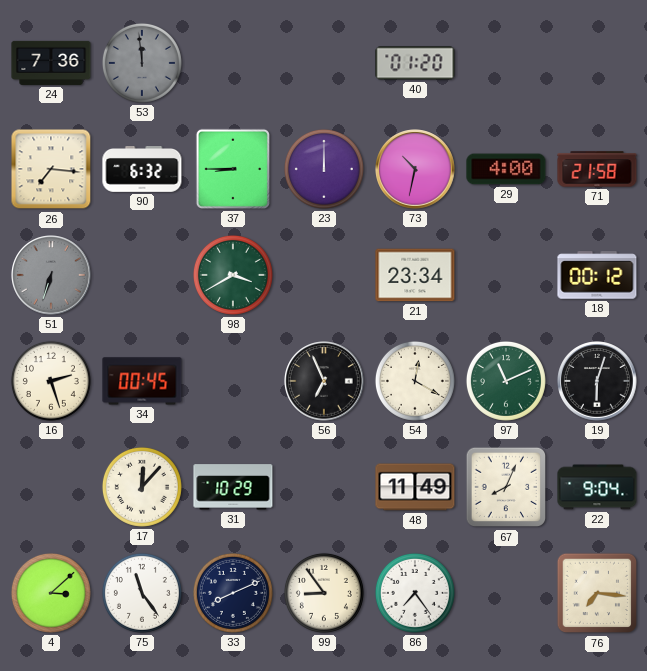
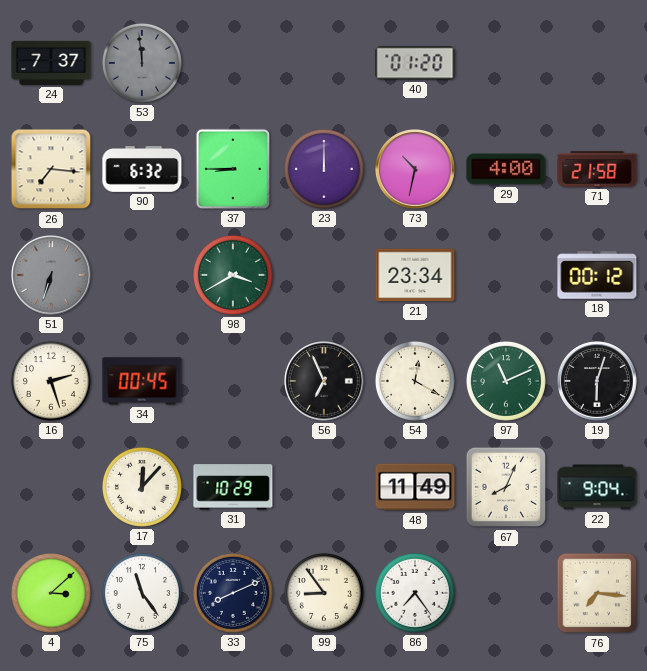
24: 7:36 -> 7:37
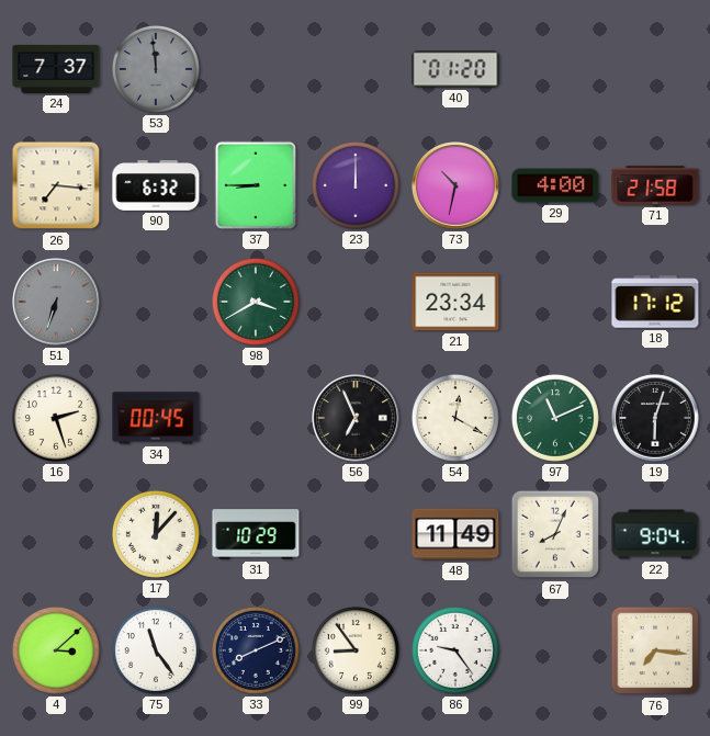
18: 00:12 -> 17:12
86: 7:24 -> 9:24
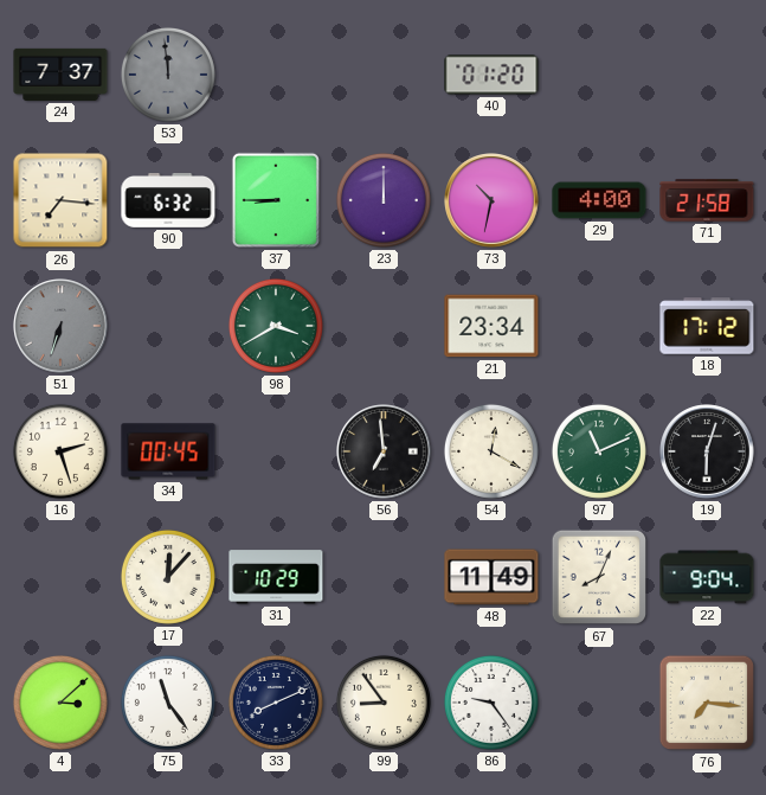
56: 6:56 -> 6:59
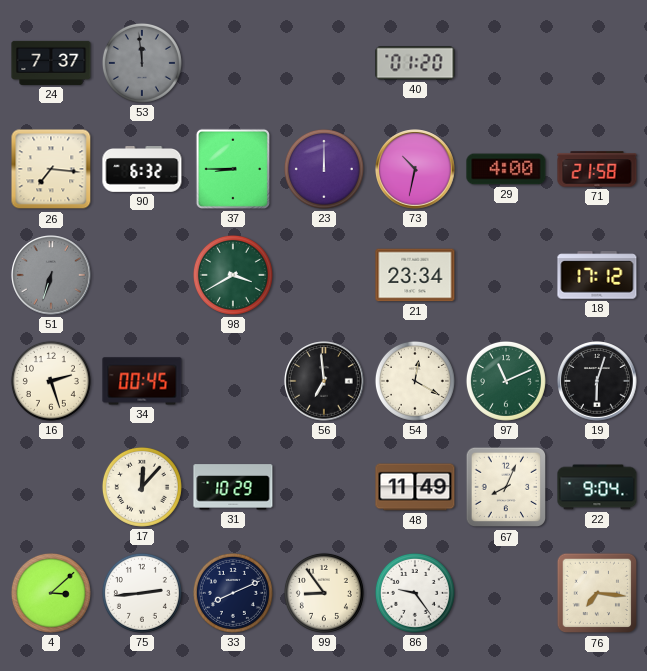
75: 11:24 -> 2:44
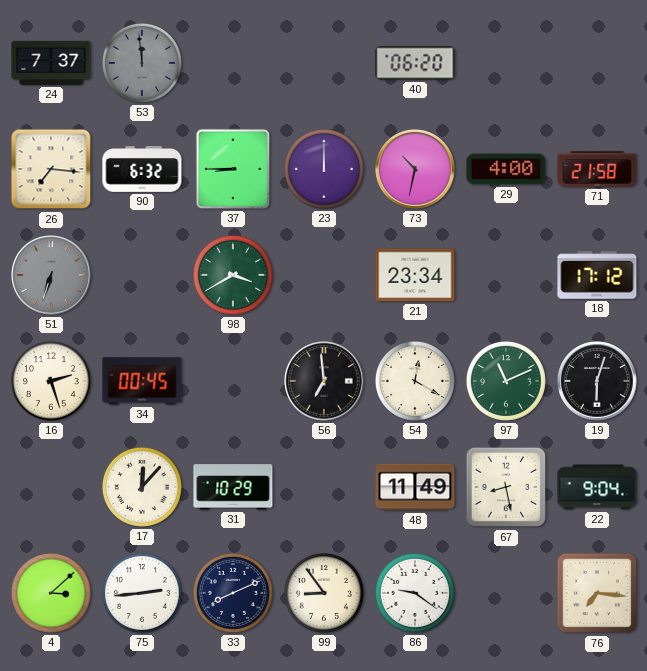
40: 01:20 -> 06:20
67: 8:04 -> 8:28
86: 9:24 -> 9:21
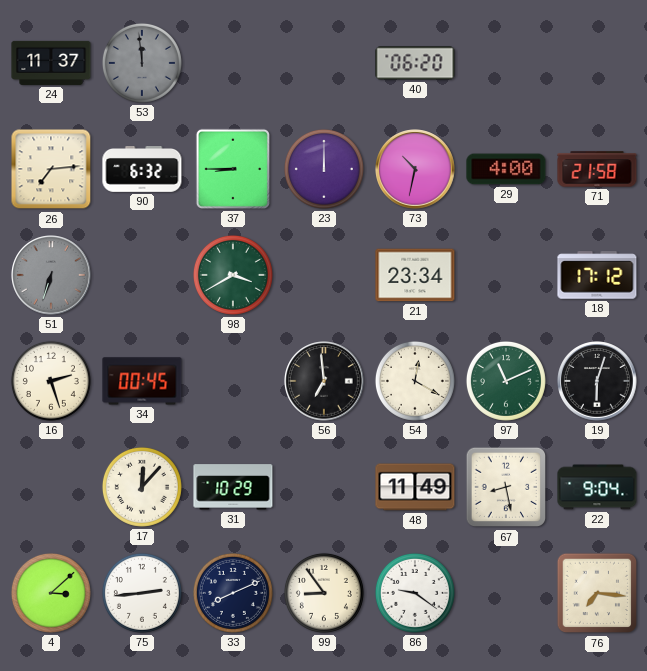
24: 7:37 -> 11:37
26: 7:16 -> 7:14
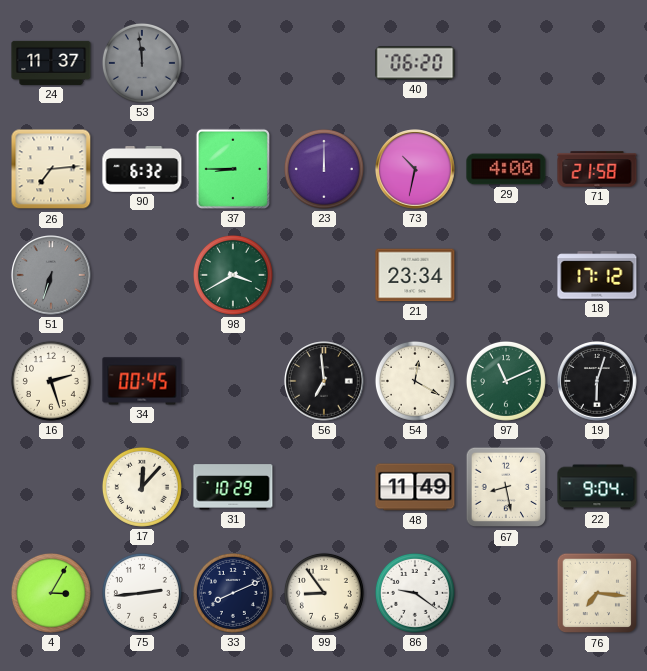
4: 3:08 -> 3:05
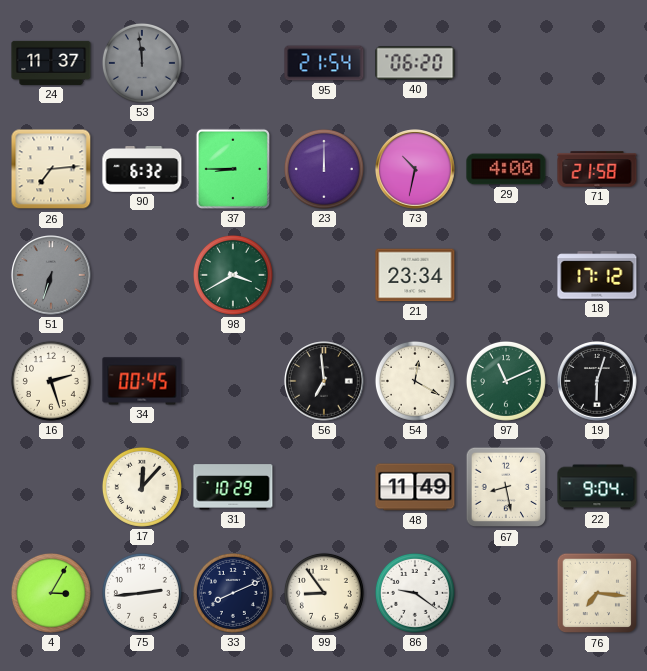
95: none -> 21:54
